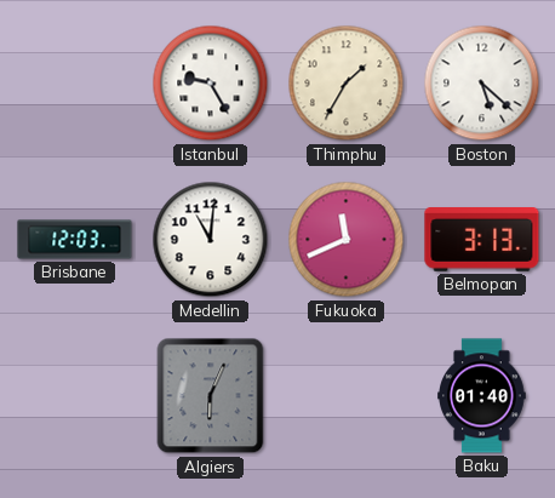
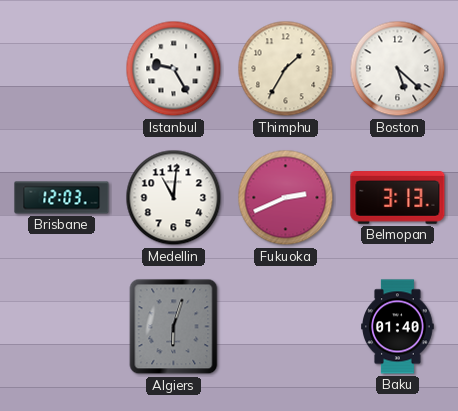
Fukuoka: 11:41 -> 2:41
Algiers: 6:04 -> 6:03
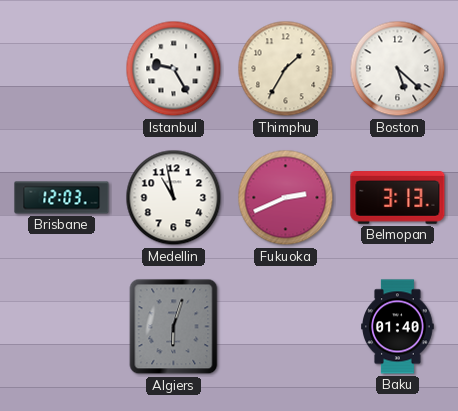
Medellin: 11:01 -> 10:58
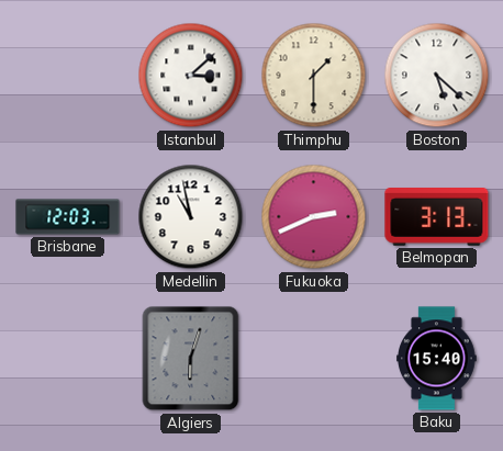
Istanbul: 9:25 -> 3:08
Thimphu: 1:35 -> 1:30
Baku: 01:40 -> 15:40
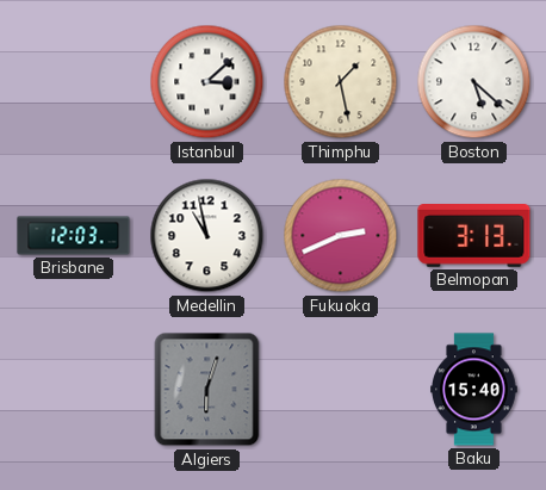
Thimphu: 1:30 -> 1:28
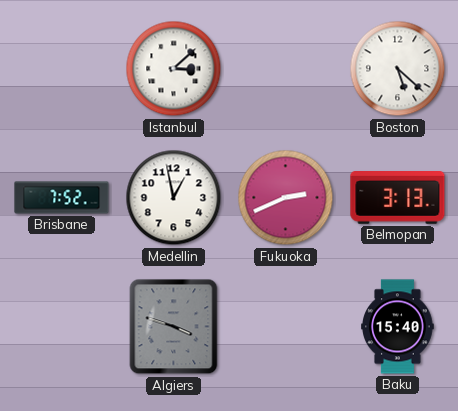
Thimphu: 1:28 -> none
Brisbane: 12:03 -> 7:52
Medellin: 10:58 -> 12:58
Algiers: 6:03 -> 3:48
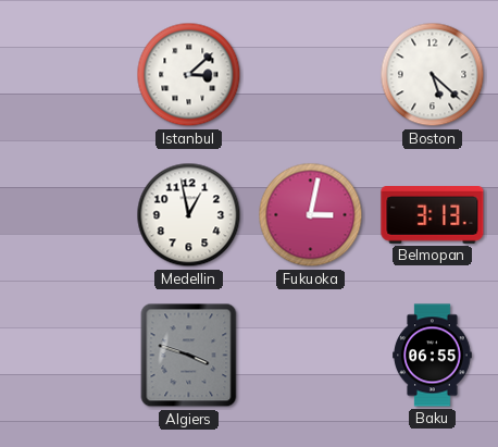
Brisbane: 7:52 -> none
Fukuoka: 2:41 -> 3:02
Baku: 15:40 -> 06:55
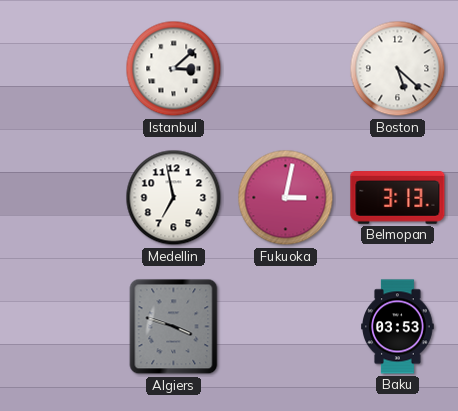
Medellin: 12:58 -> 6:58
Baku: 06:55 -> 03:53
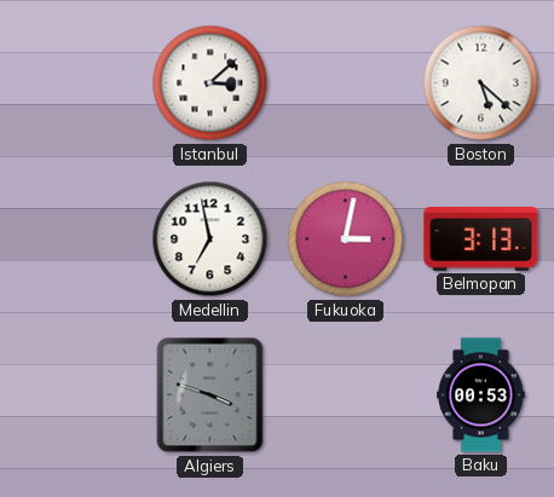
Baku: 03:53 -> 00:53
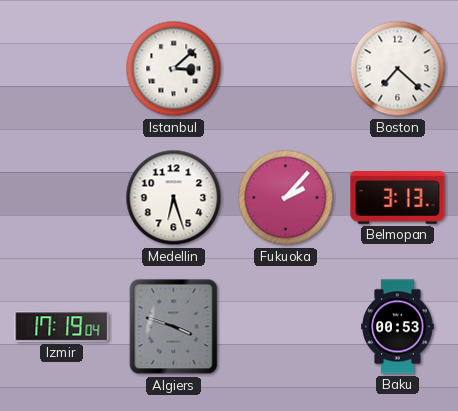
Boston: 5:22 -> 7:22
Medellin: 6:58 -> 6:27
Fukuoka: 3:02 -> 2:07
Izmir: none -> 17:19
